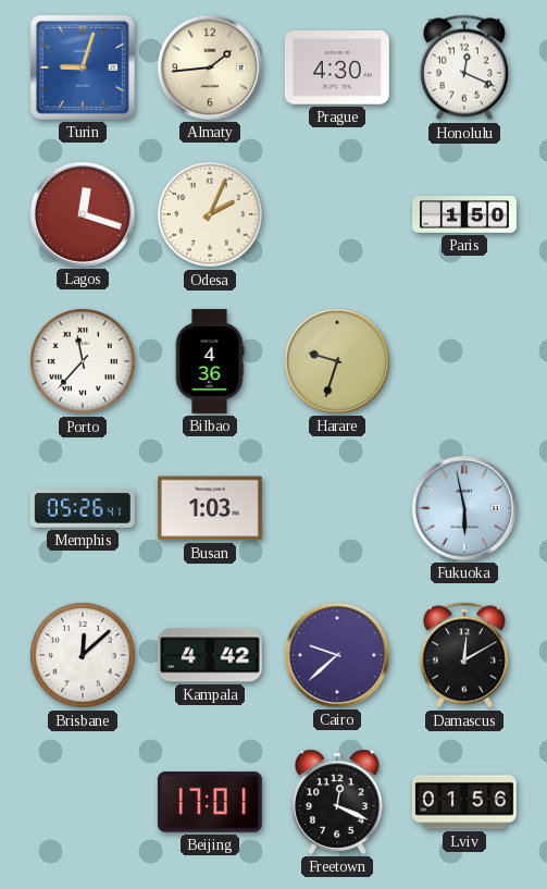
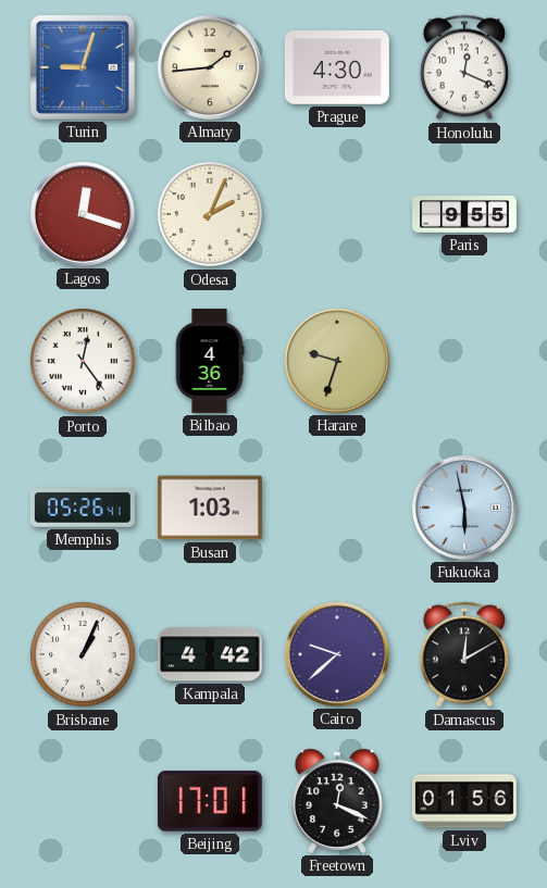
Paris: 1:50 -> 9:55
Porto: 11:37 -> 12:24
Brisbane: 12:08 -> 1:04
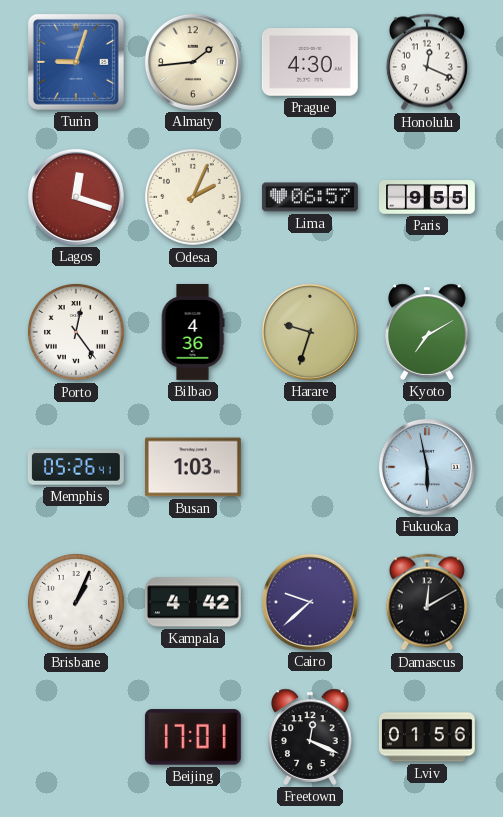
Lima: none -> 06:57
Kyoto: none -> 7:10
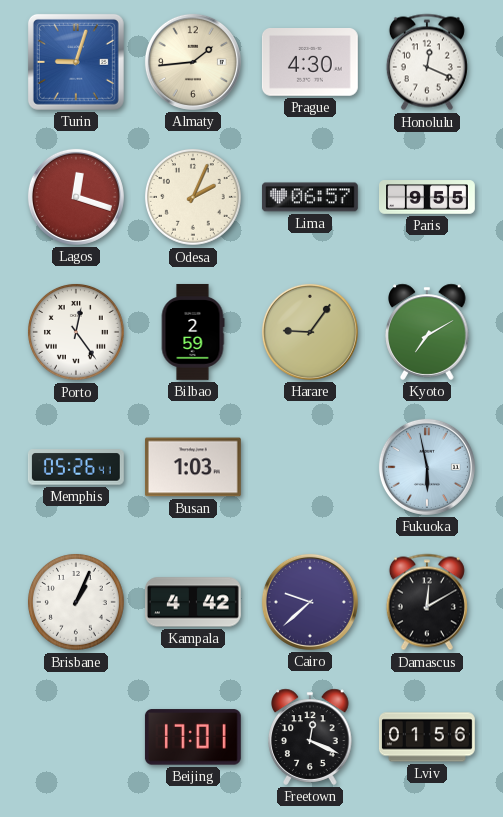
Bilbao: 4:36 -> 2:59
Harare: 9:33 -> 9:06
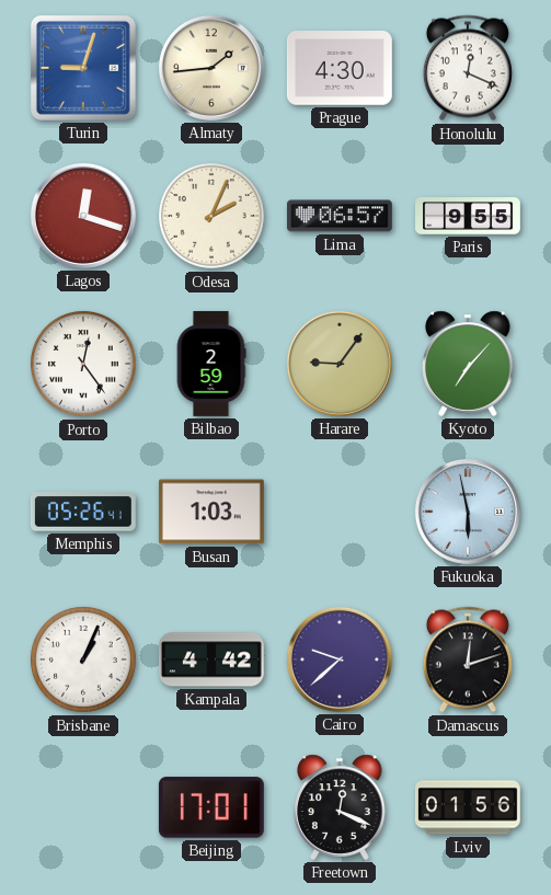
Kyoto: 7:10 -> 7:07
Damascus: 12:10 -> 12:12
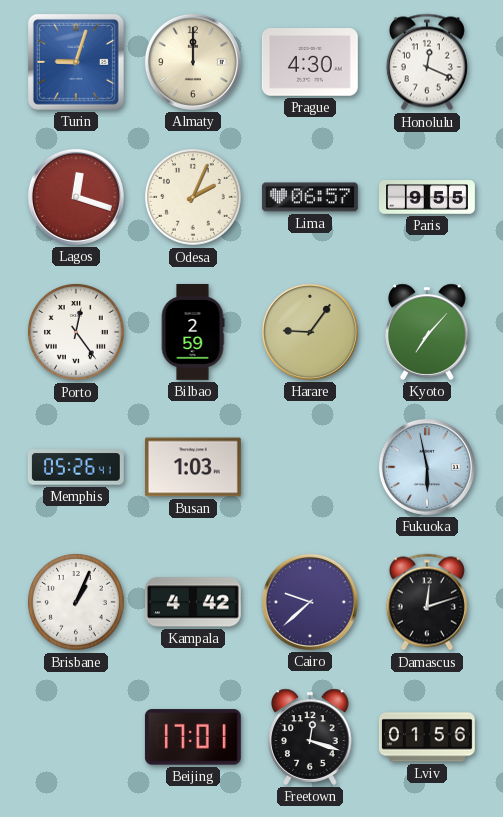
Almaty: 1:44 -> 12:00
Freetown: 12:19 -> 12:18
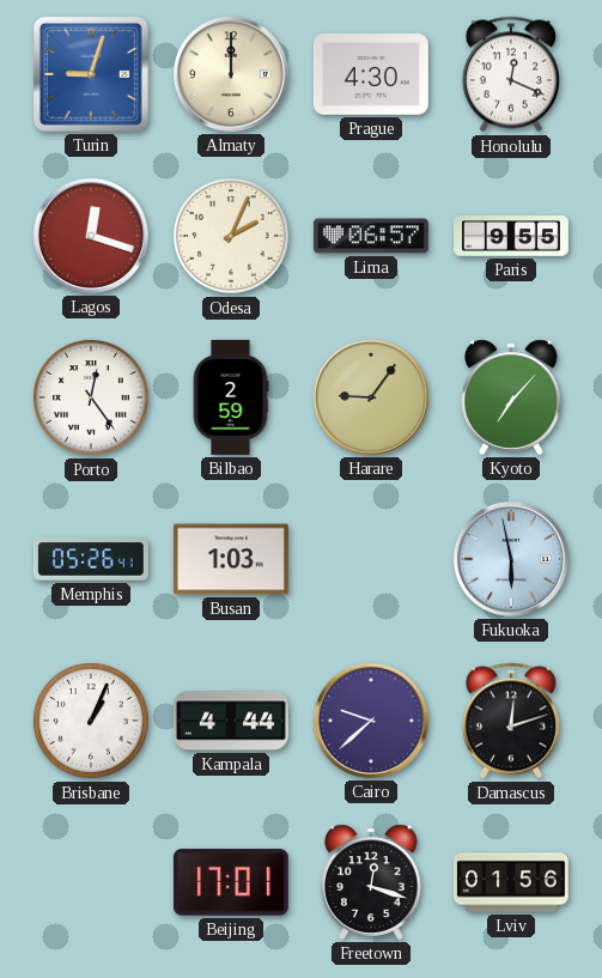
Kampala: 4:42 -> 4:44
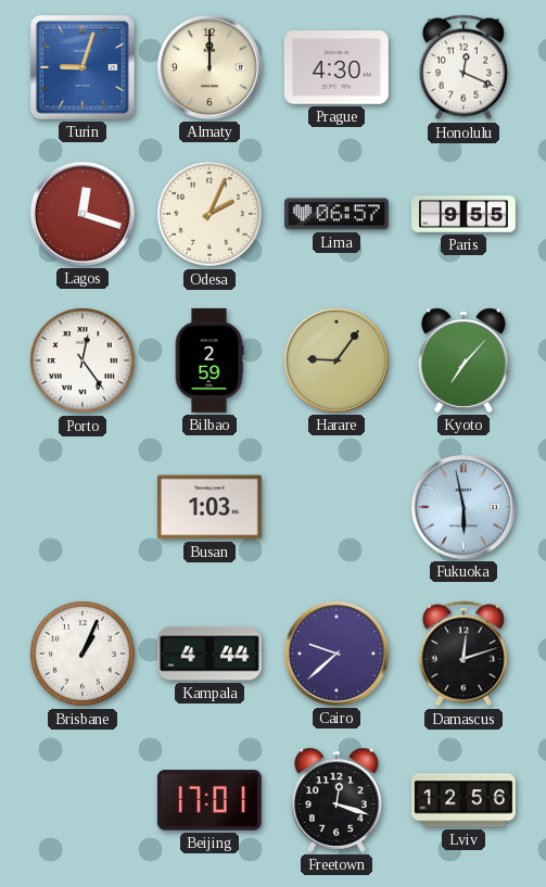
Memphis: 05:26 -> none
Lviv: 01:56 -> 12:56
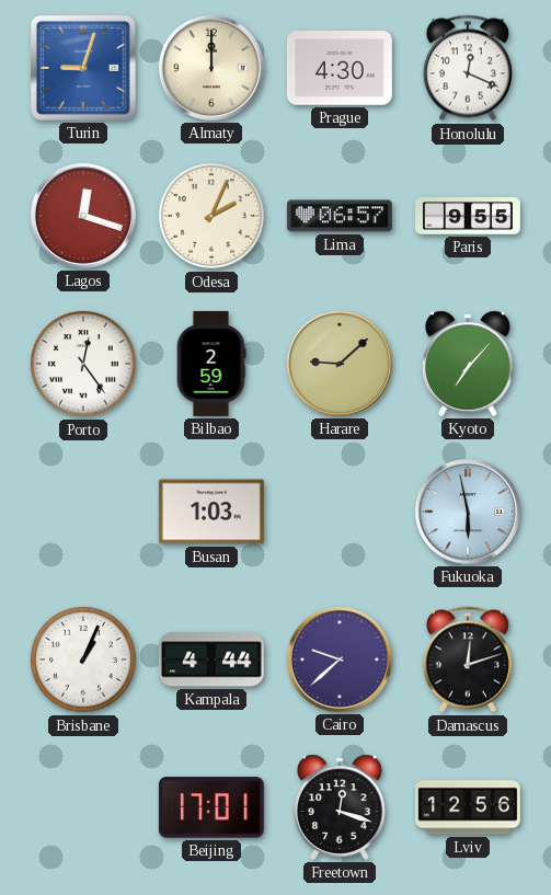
Harare: 9:06 -> 9:08
